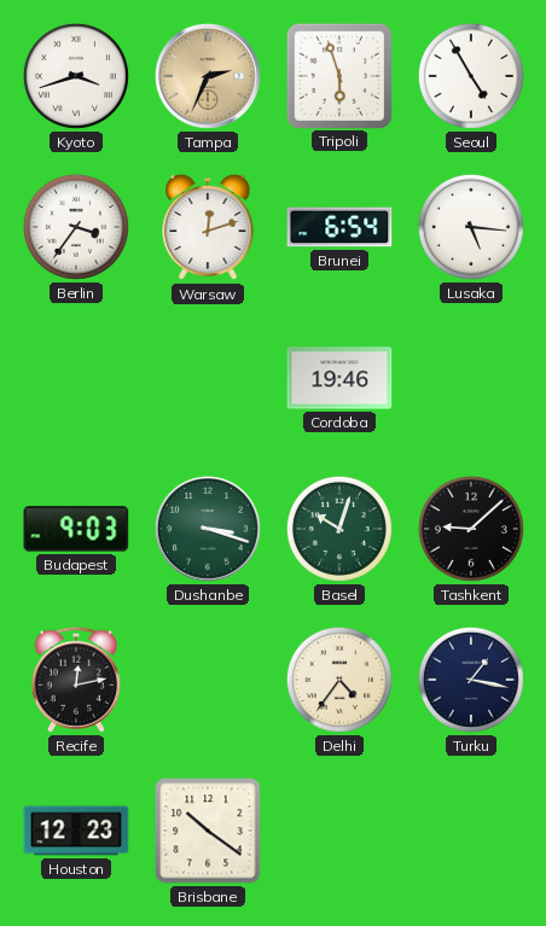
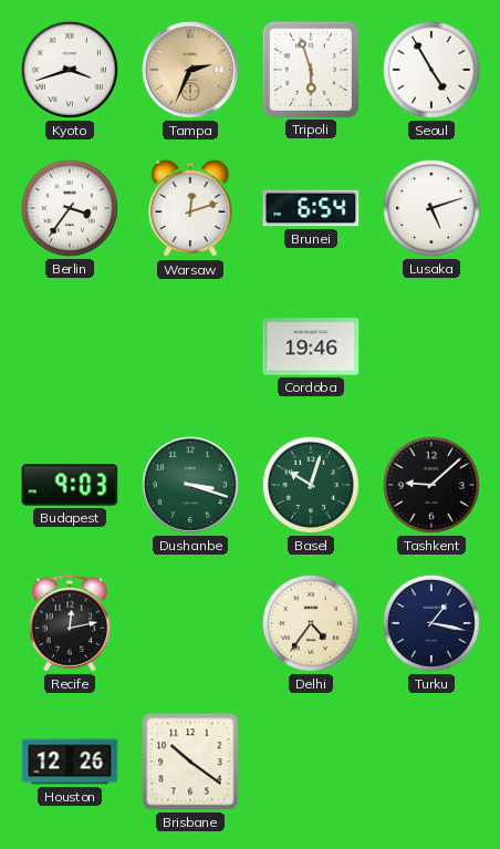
Lusaka: 5:16 -> 5:12
Houston: 12:23 -> 12:26
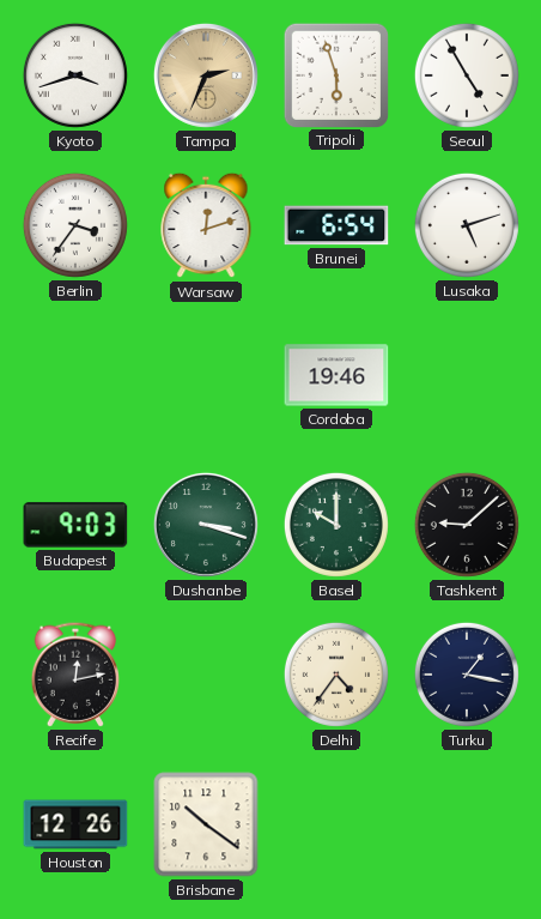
Basel: 10:03 -> 10:00
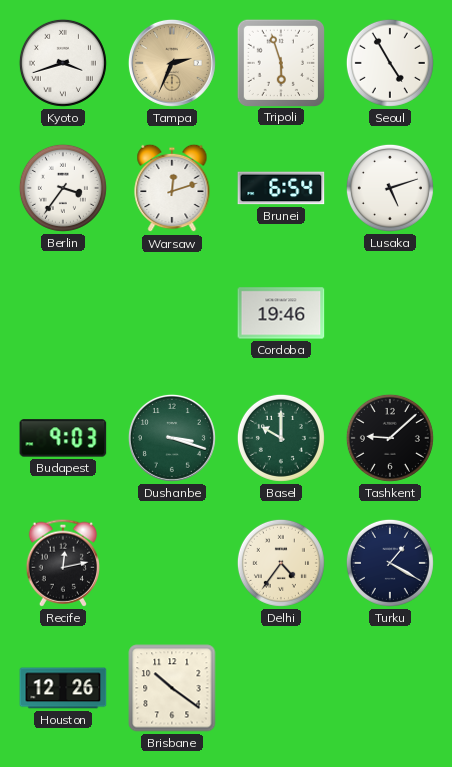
Turku: 1:17 -> 1:20
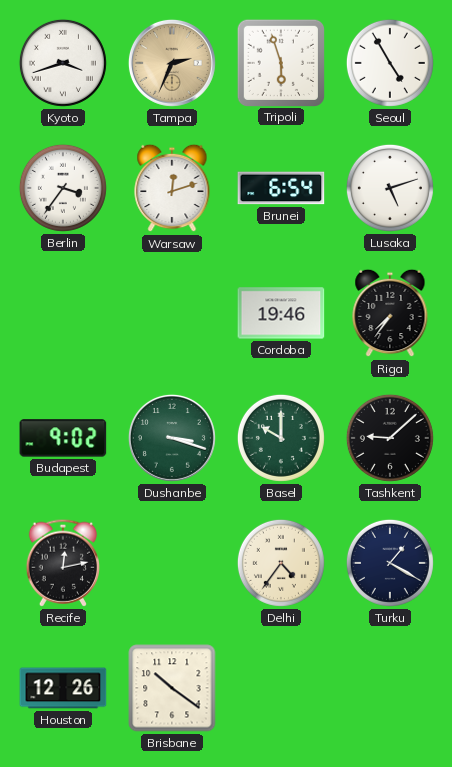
Riga: none -> 7:36
Budapest: 9:03 -> 9:02
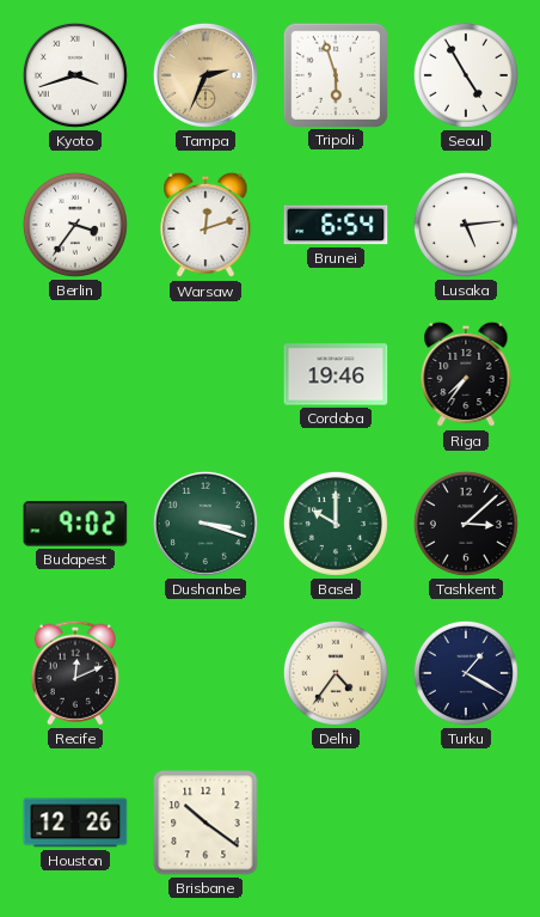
Lusaka: 5:12 -> 5:14
Tashkent: 9:08 -> 3:08
Recife: 12:13 -> 12:11
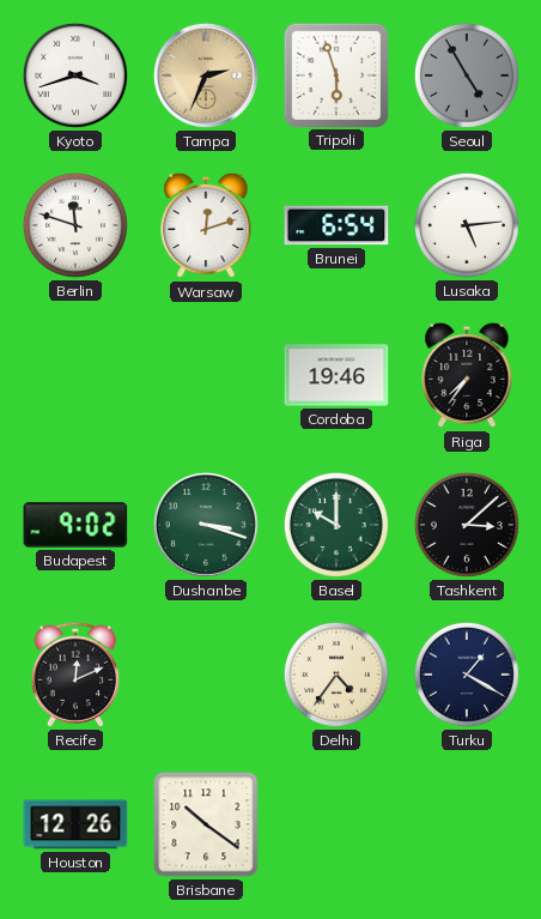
Seoul dial: white -> grey
Berlin: 3:36 -> 11:48
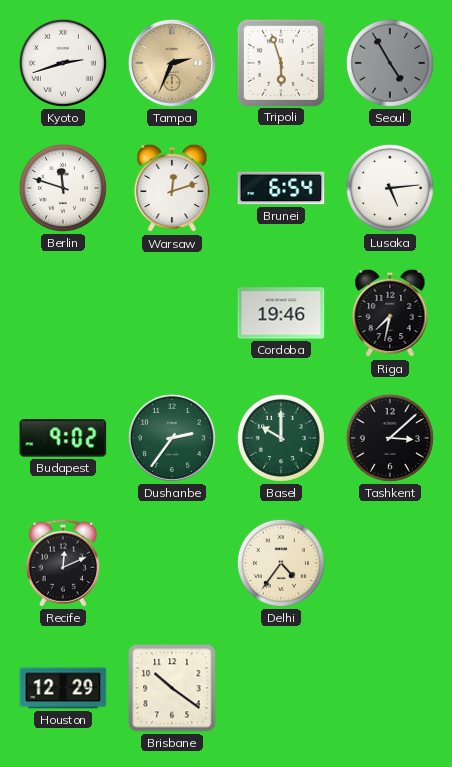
Kyoto: 3:42 -> 2:42
Riga: 7:36 -> 7:32
Dushanbe: 3:18 -> 2:36
Turku: 1:20 -> none
Houston: 12:26 -> 12:29
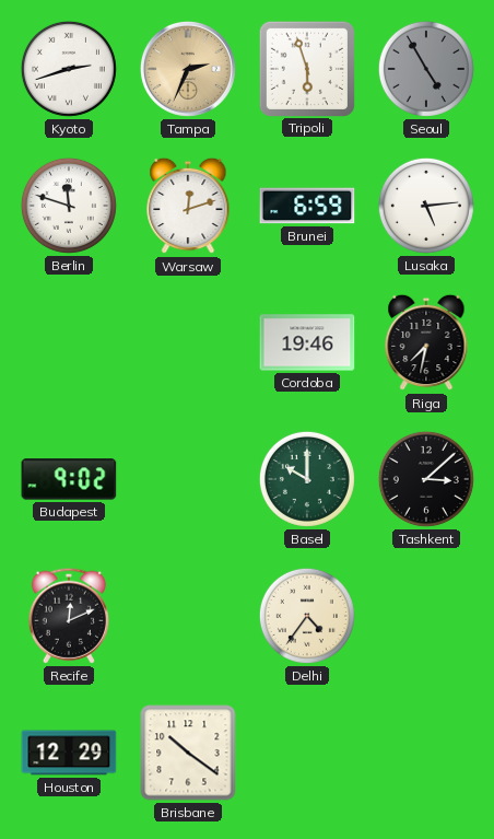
Brunei: 6:54 -> 6:59
Dushanbe: 2:36 -> none
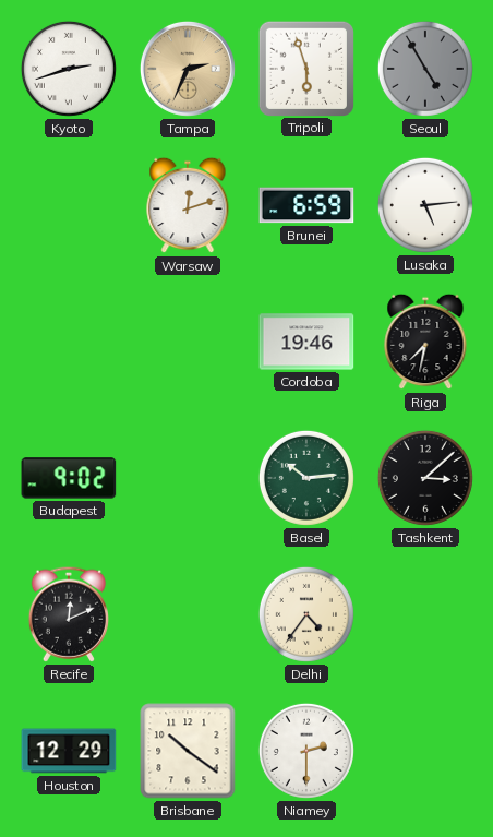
Berlin: 11:48 -> none
Basel: 10:00 -> 10:14
Niamey: none -> 2:30
